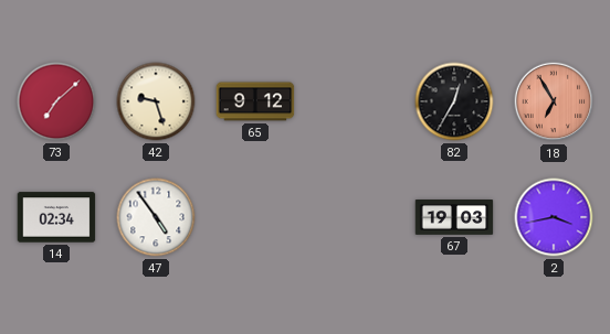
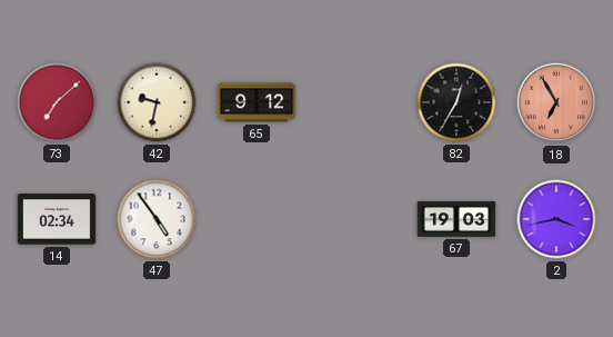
42: 9:27 -> 9:32
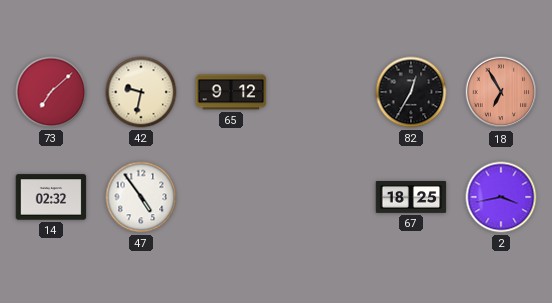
14: 02:34 -> 02:32
67: 19:03 -> 18:25
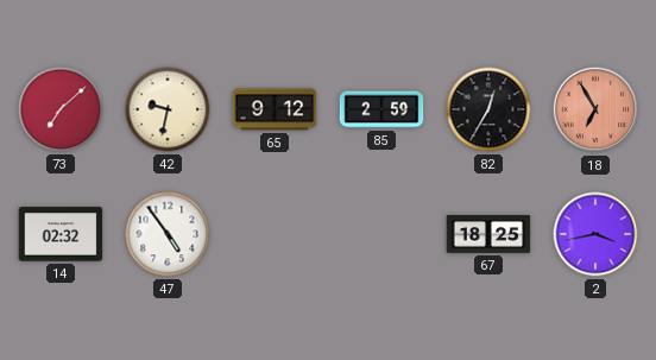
85: none -> 2:59
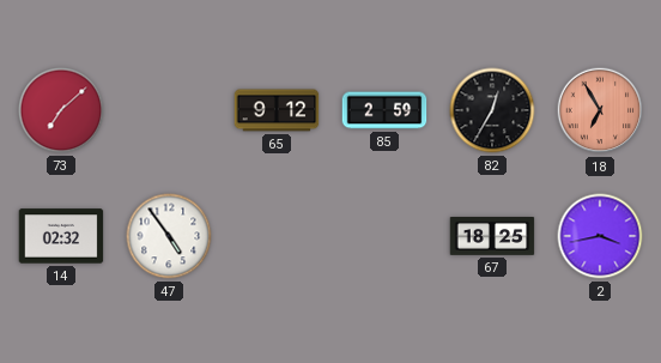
42: 9:32 -> none
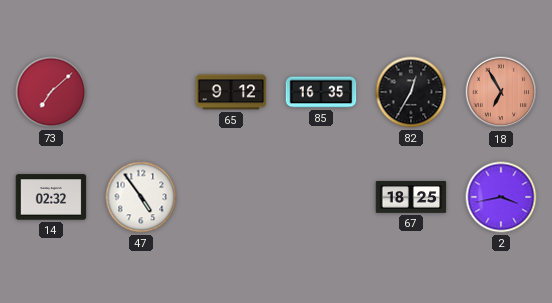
85: 2:59 -> 16:35
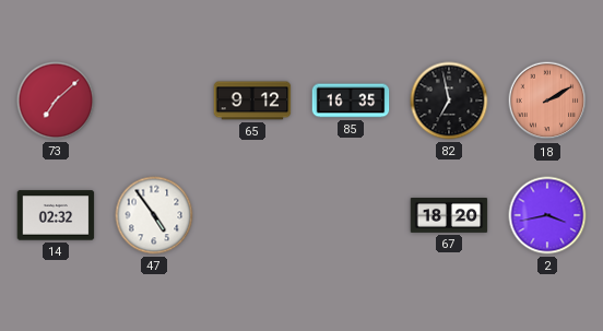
82: 12:35 -> 6:58
18: 6:55 -> 2:10
67: 18:25 -> 18:20
